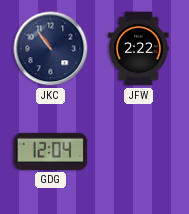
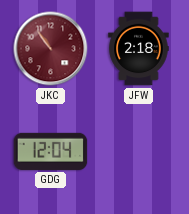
JKC dial: navy -> burgundy
JFW: 2:22 -> 2:18
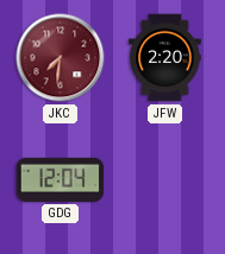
JKC: 10:54 -> 7:31
JFW: 2:18 -> 2:20
